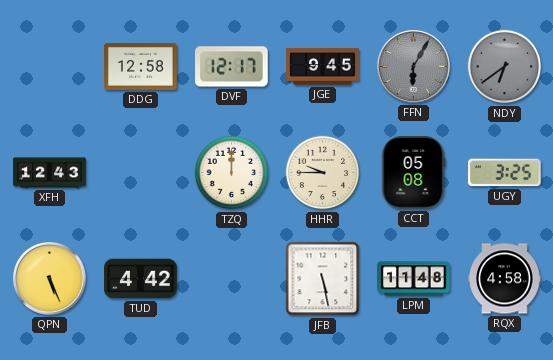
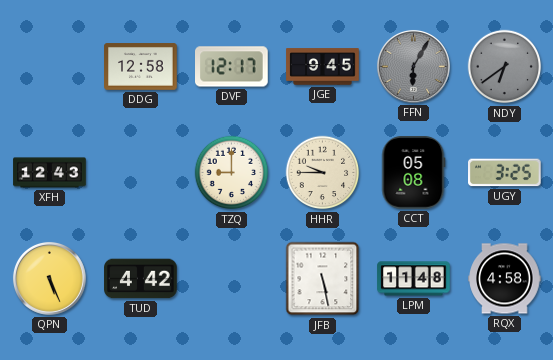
TZQ: 12:00 -> 9:00
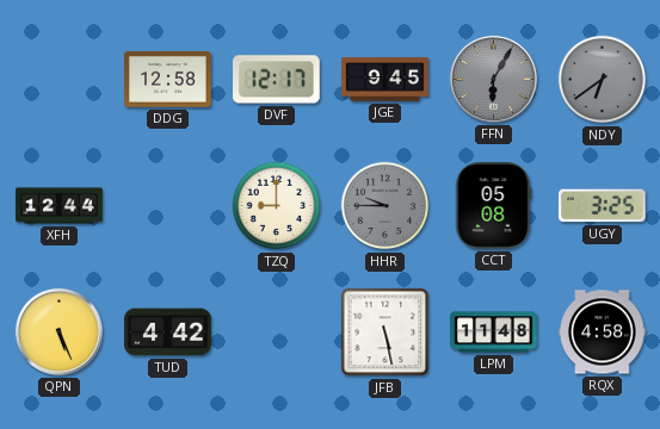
XFH: 12:43 -> 12:44
HHR dial: cream -> grey
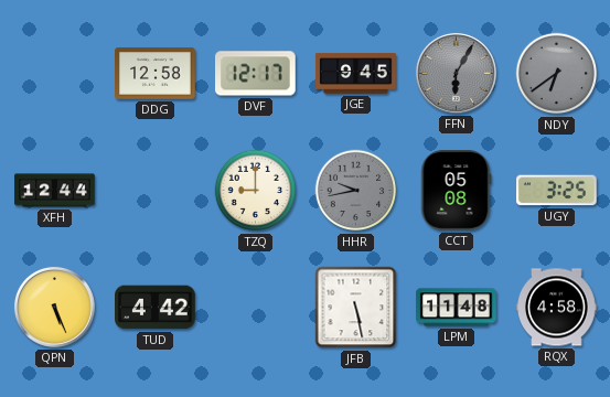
HHR: 9:45 -> 9:43
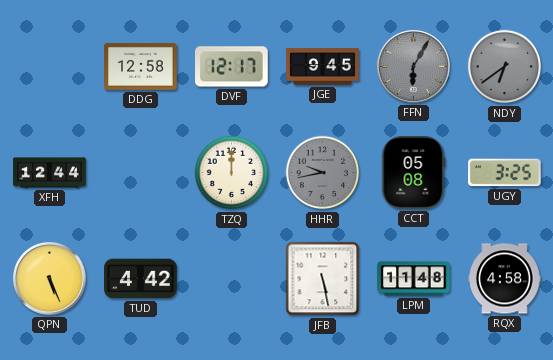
TZQ: 9:00 -> 12:00
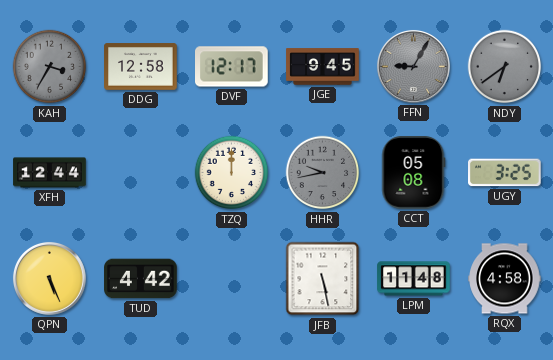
KAH: none -> 3:35
FFN: 6:05 -> 9:05
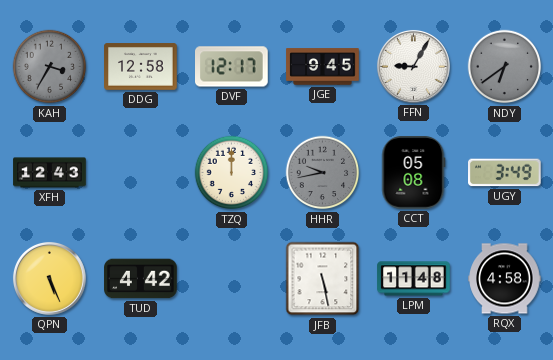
FFN dial: grey -> white
XFH: 12:44 -> 12:43
UGY: 3:25 -> 3:49
